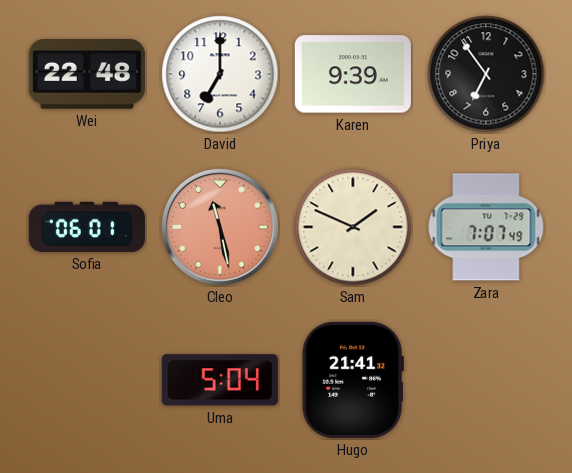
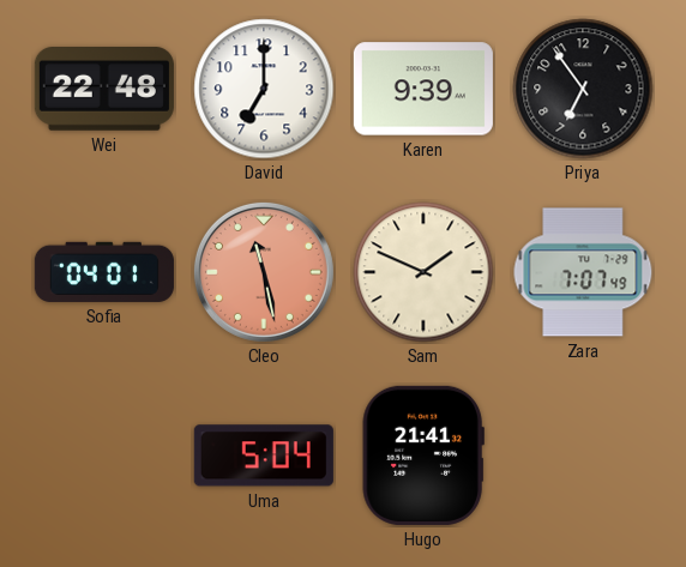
Sofia: 06:01 -> 04:01
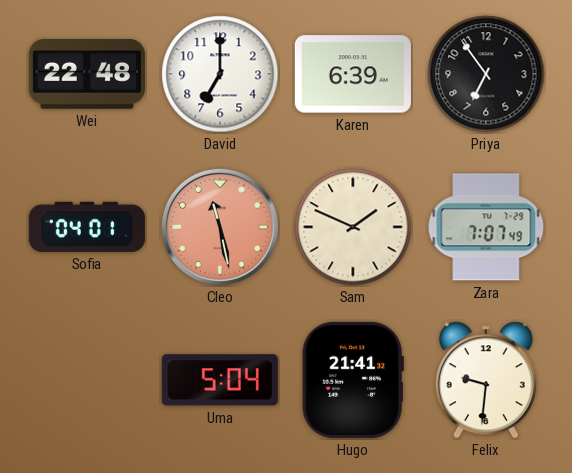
Karen: 9:39 -> 6:39
Felix: none -> 9:31
